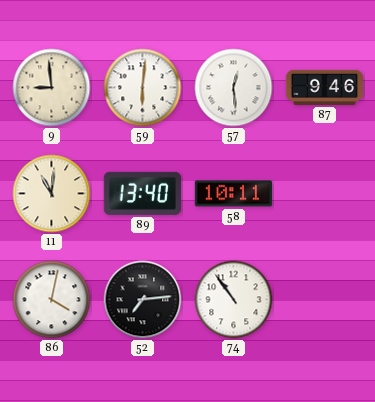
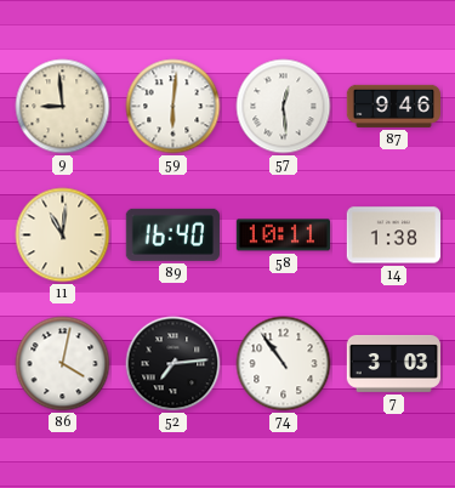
89: 13:40 -> 16:40
14: none -> 1:38
7: none -> 3:03
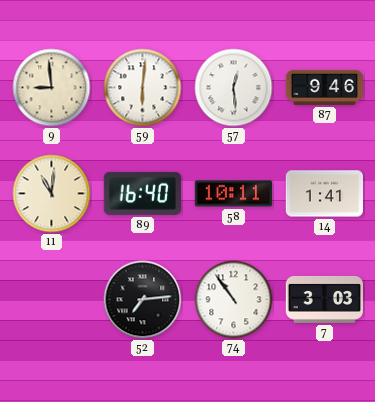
14: 1:38 -> 1:41
86: 4:02 -> none
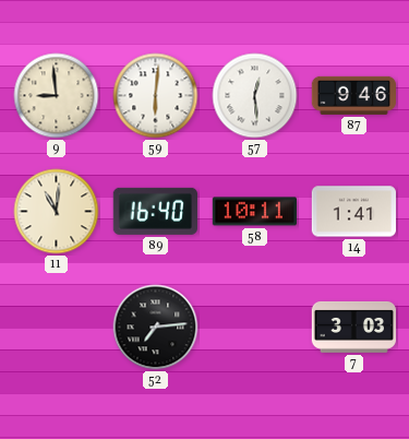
74: 10:54 -> none
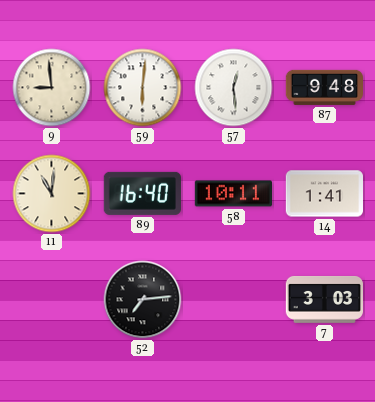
87: 9:46 -> 9:48
